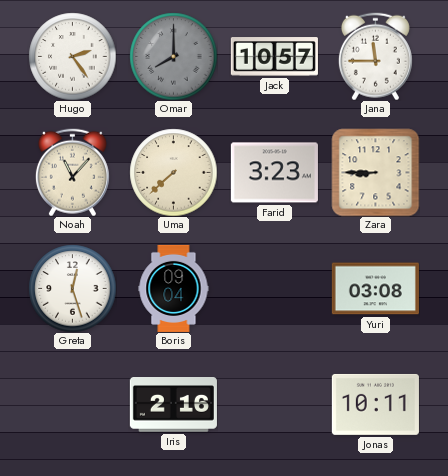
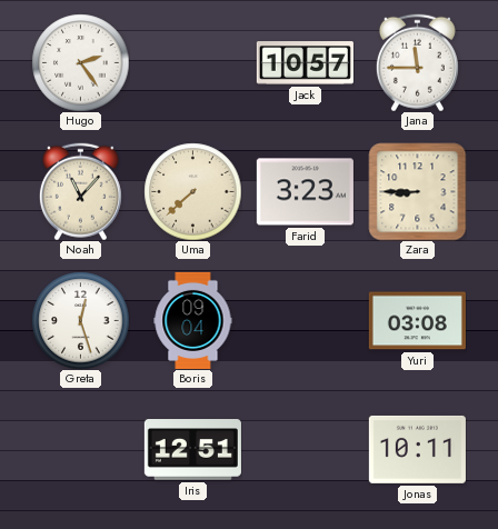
Omar: 8:00 -> none
Iris: 2:16 -> 12:51
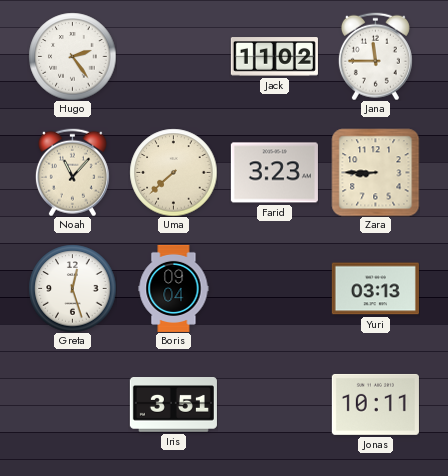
Jack: 10:57 -> 11:02
Yuri: 03:08 -> 03:13
Iris: 12:51 -> 3:51
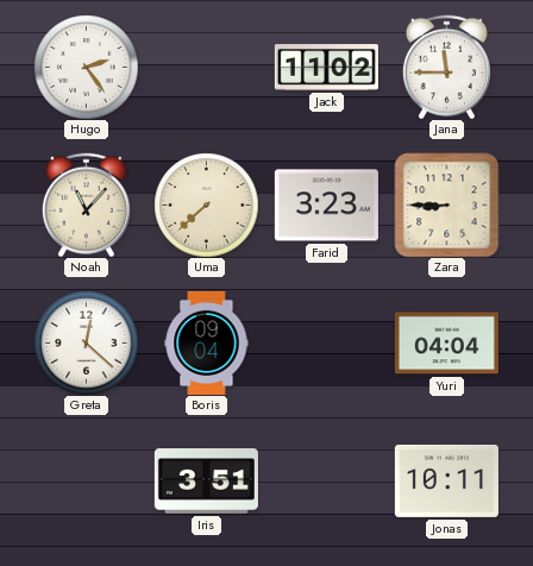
Greta: 12:27 -> 12:22
Yuri: 03:13 -> 04:04
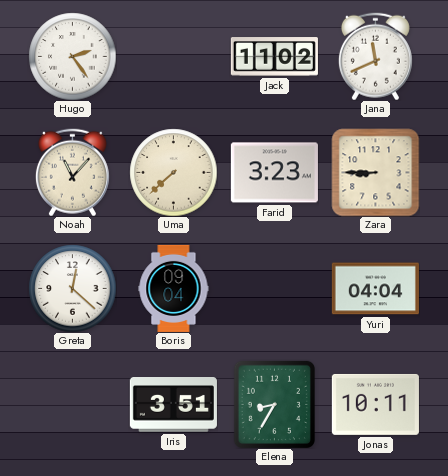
Jana: 11:45 -> 11:41
Elena: none -> 8:35
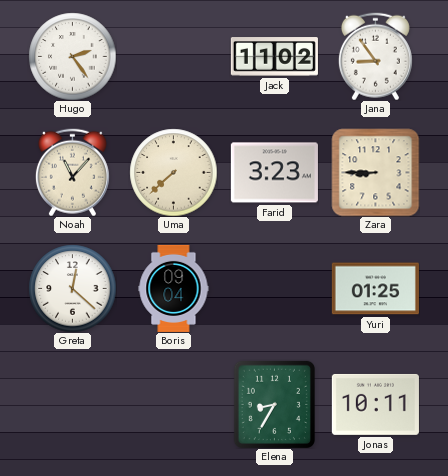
Jana: 11:41 -> 8:54
Yuri: 04:04 -> 01:25
Iris: 3:51 -> none
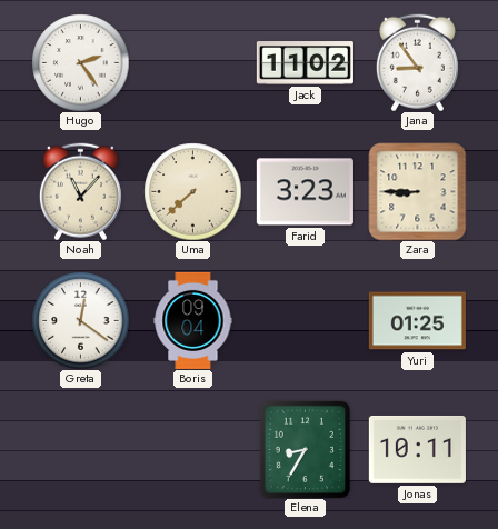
Greta: 12:22 -> 12:21
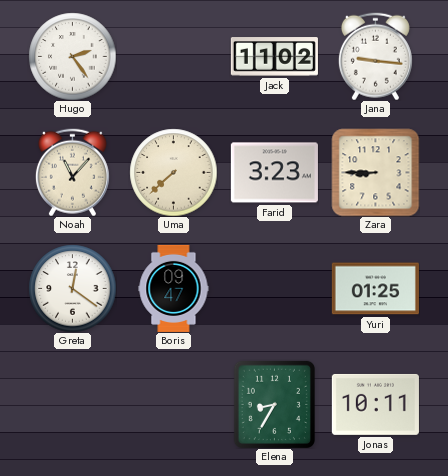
Jana: 8:54 -> 9:16
Boris: 09:04 -> 09:47
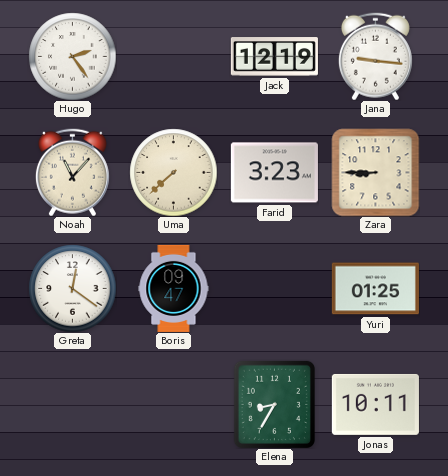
Jack: 11:02 -> 12:19
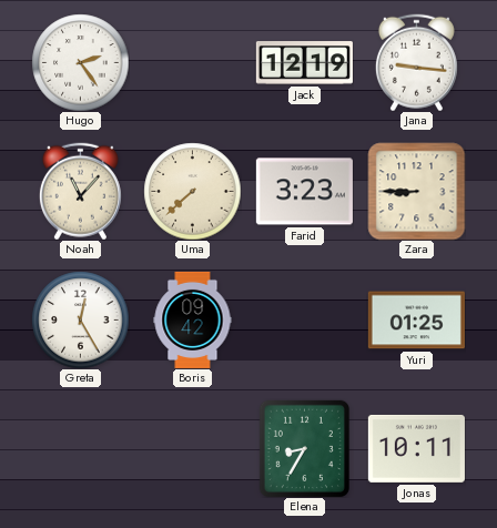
Greta: 12:21 -> 12:25
Boris: 09:47 -> 09:42
